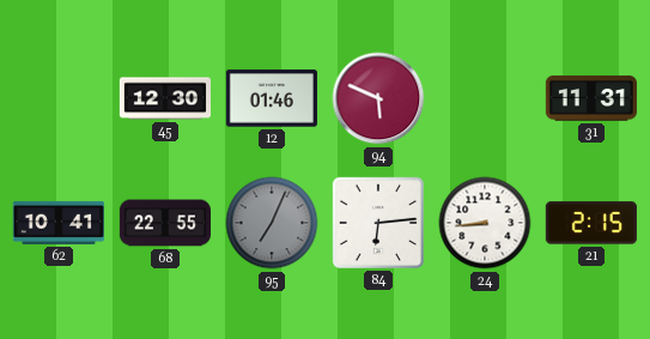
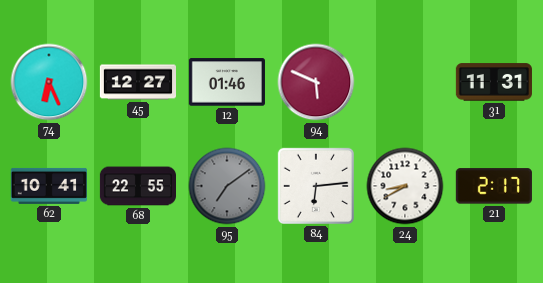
74: none -> 6:26
45: 12:30 -> 12:27
95: 7:04 -> 7:09
24: 8:44 -> 8:40
21: 2:15 -> 2:17
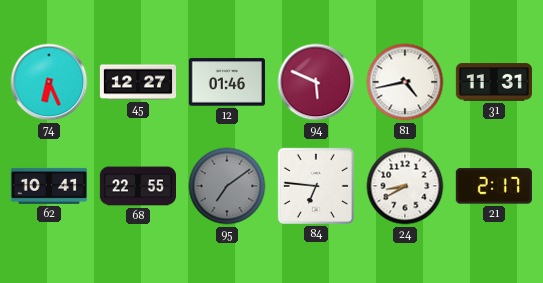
81: none -> 4:43
84: 6:14 -> 6:46
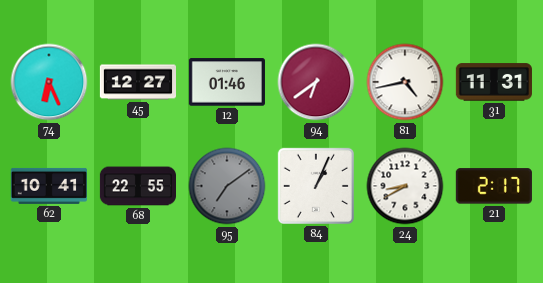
94: 5:49 -> 6:39
84: 6:46 -> 1:04
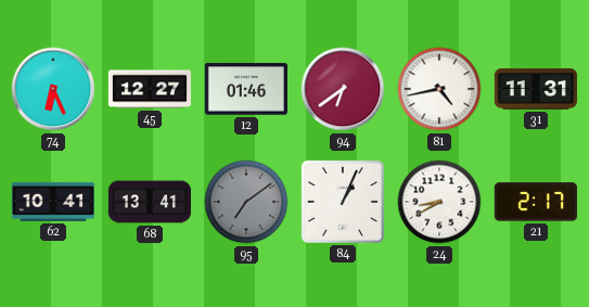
68: 22:55 -> 13:41
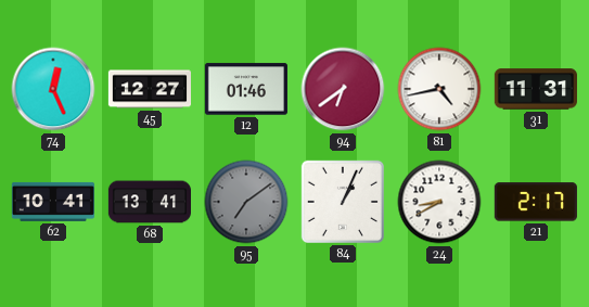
74: 6:26 -> 12:26
